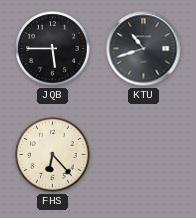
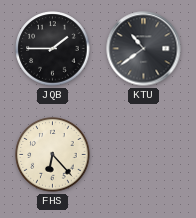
JQB: 5:45 -> 1:45
KTU: 10:42 -> 10:39
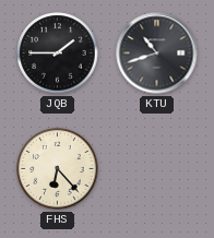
KTU: 10:39 -> 10:42
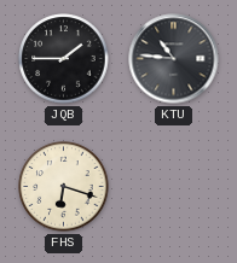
KTU: 10:42 -> 10:46
FHS: 6:23 -> 6:18
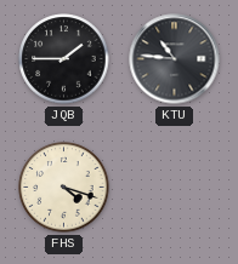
FHS: 6:18 -> 4:18
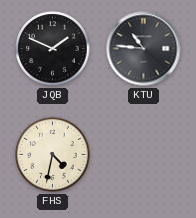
JQB: 1:45 -> 1:49
FHS: 4:18 -> 4:32
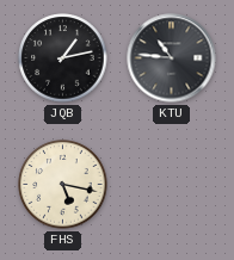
JQB: 1:49 -> 1:13
FHS: 4:32 -> 5:17
